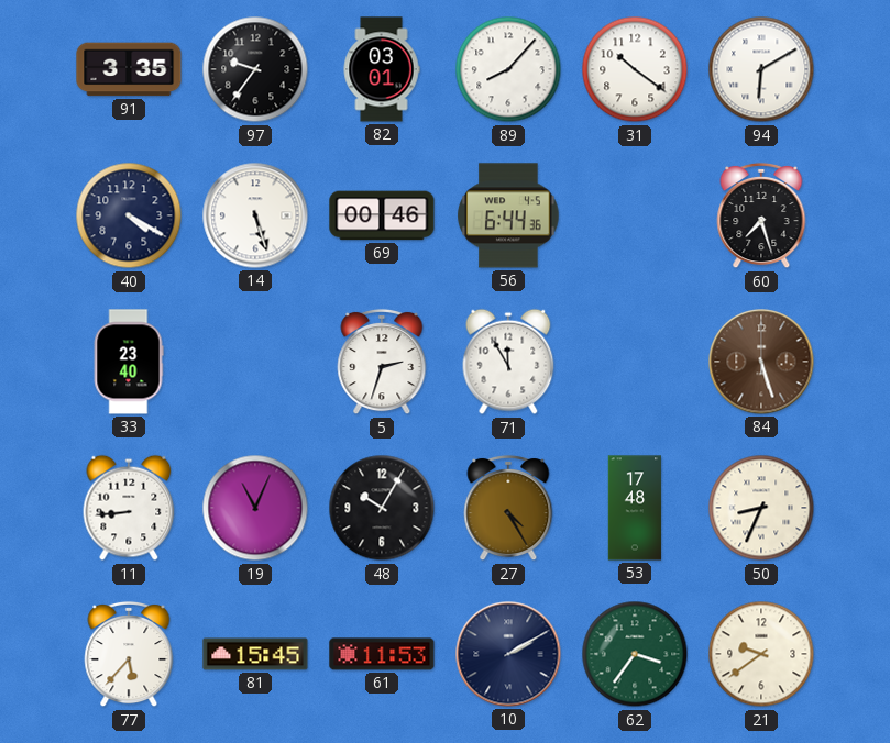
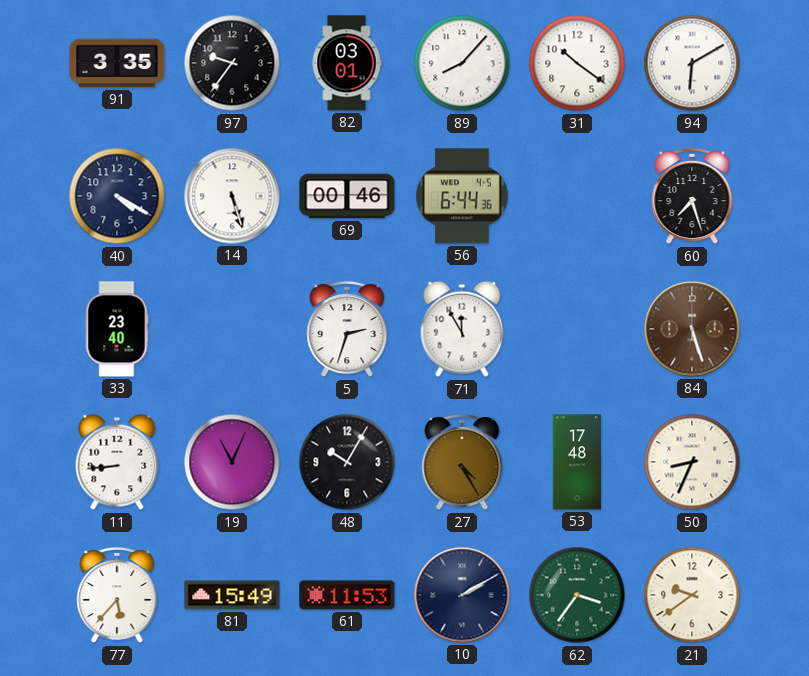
81: 15:45 -> 15:49
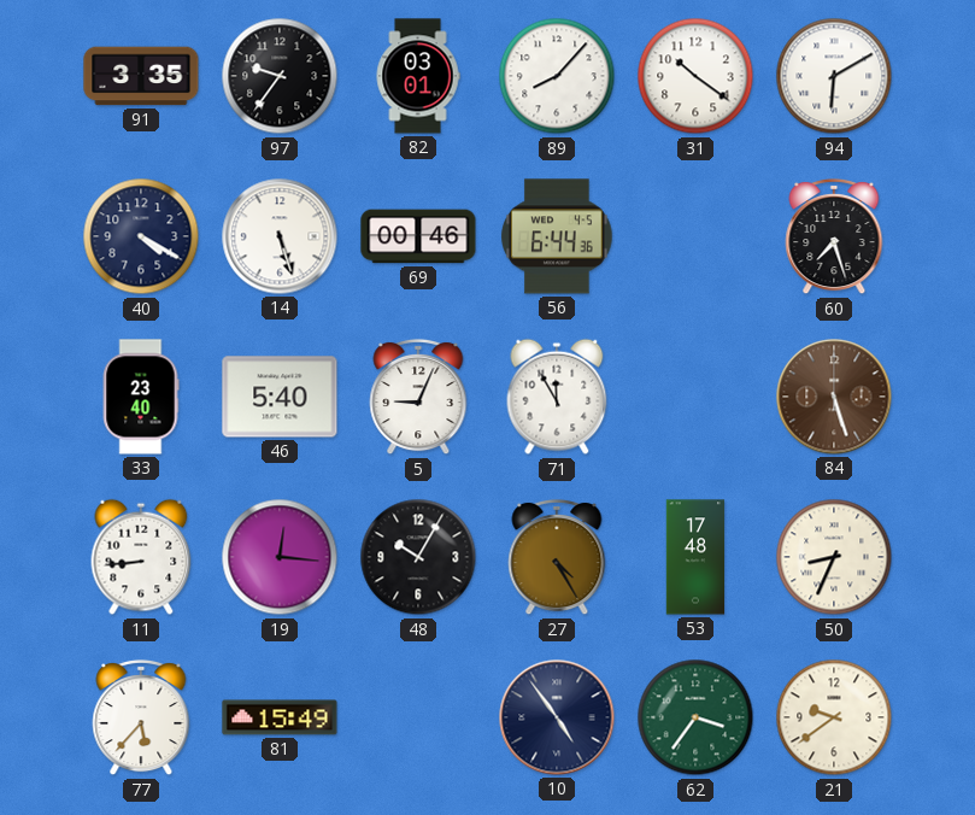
46: none -> 5:40
5: 2:33 -> 9:04
19: 11:04 -> 12:16
61: 11:53 -> none
10: 2:10 -> 4:54
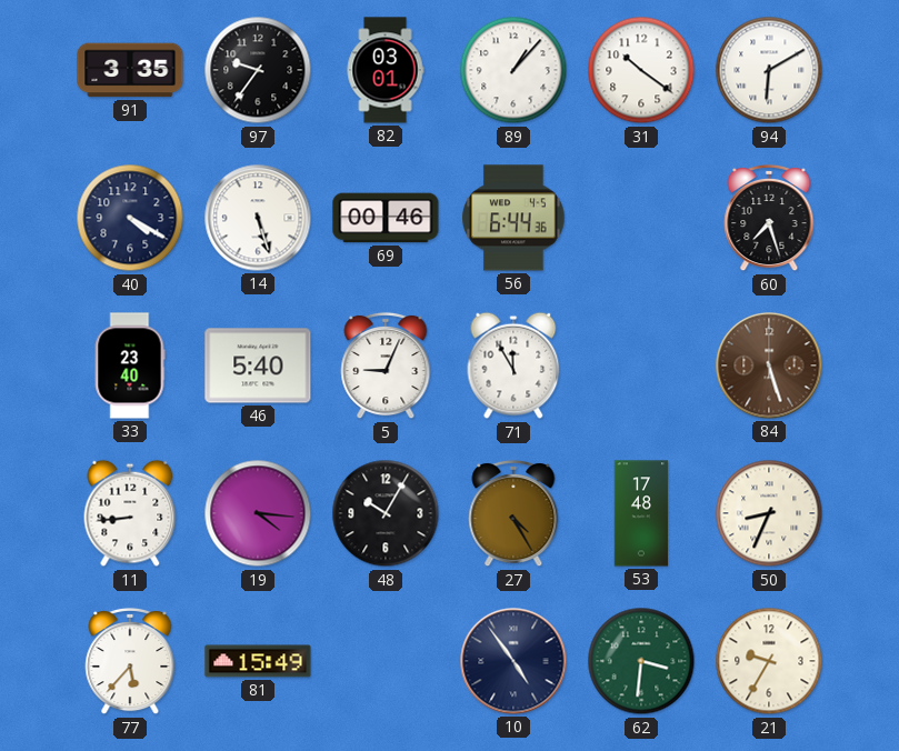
89: 8:07 -> 1:07
19: 12:16 -> 4:16
62: 3:36 -> 3:31
21: 9:39 -> 9:35
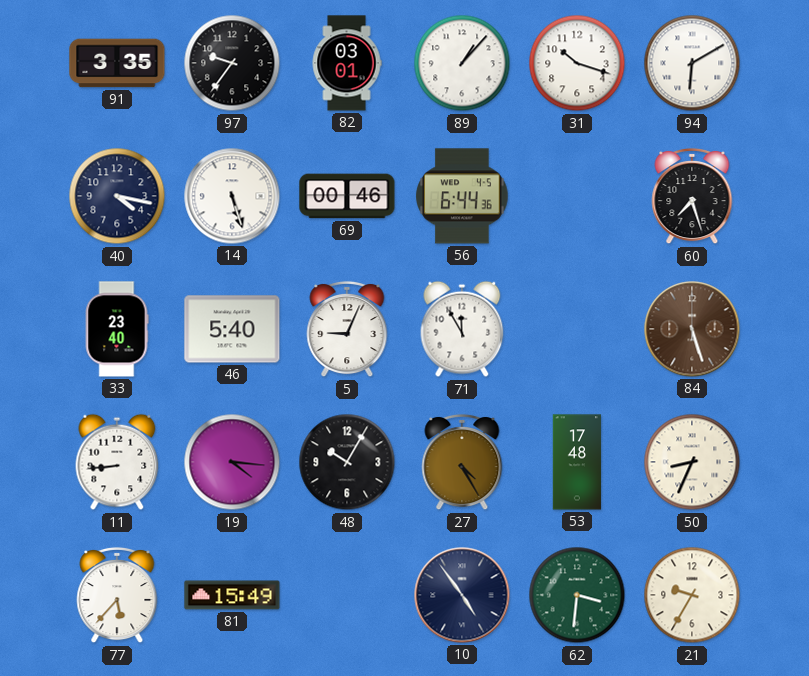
31: 10:21 -> 10:18
40: 4:20 -> 4:17
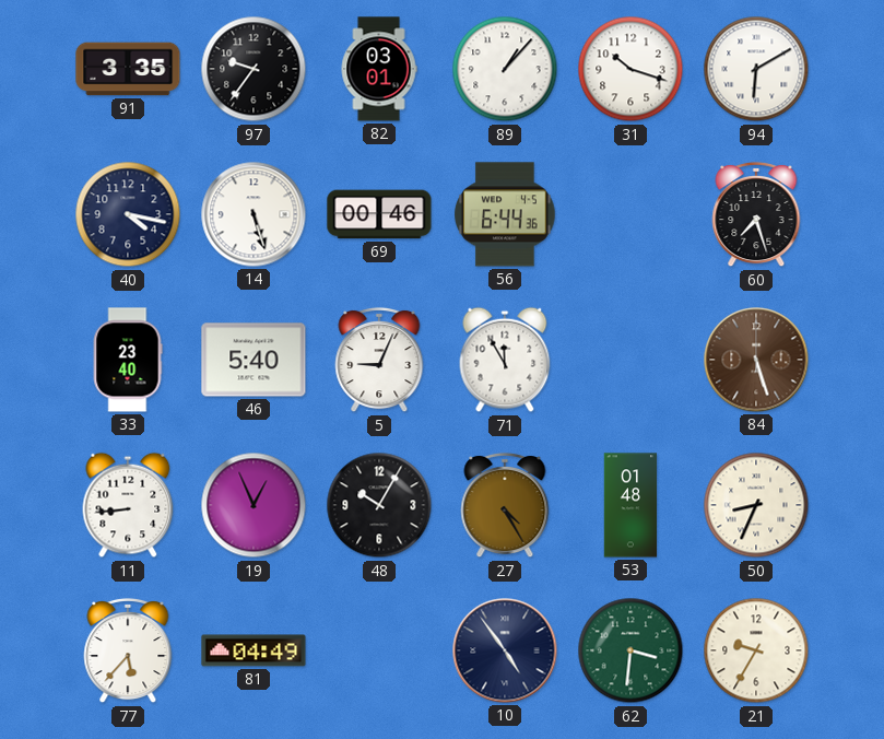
19: 4:16 -> 12:56
53: 17:48 -> 01:48
81: 15:49 -> 04:49
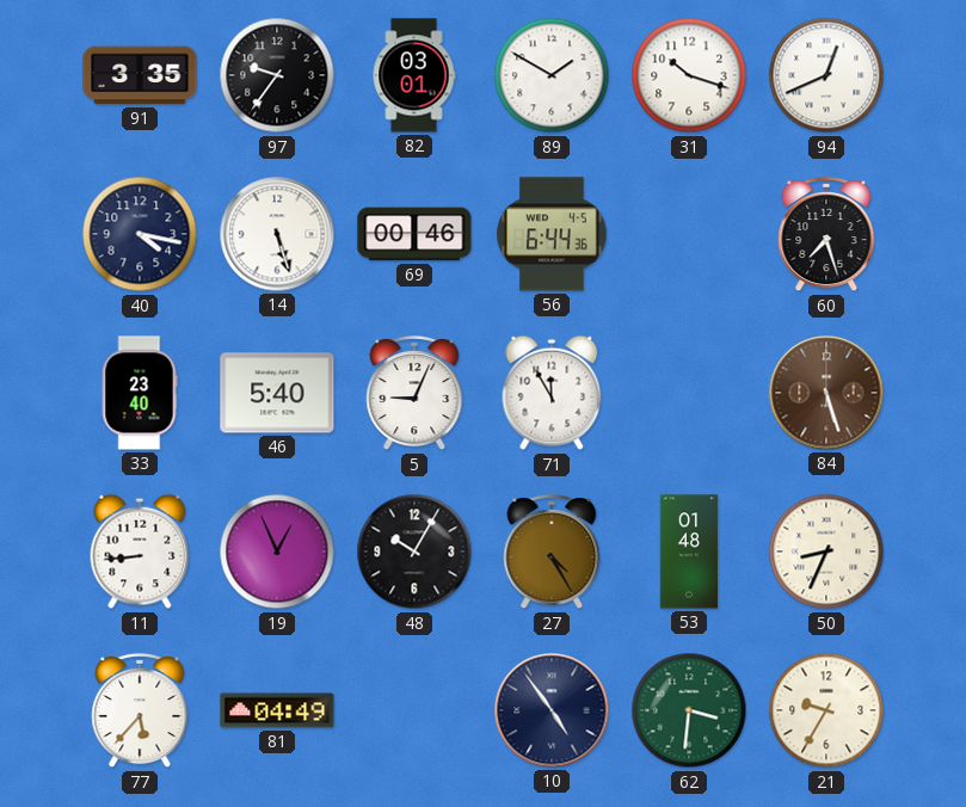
89: 1:07 -> 1:50
94: 6:10 -> 12:41
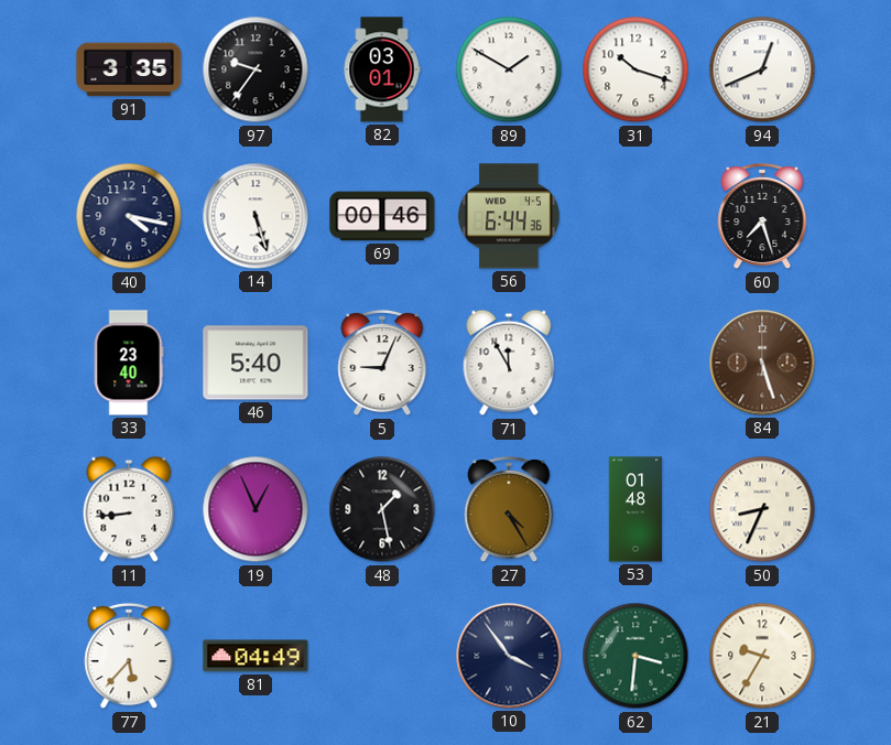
48: 10:05 -> 1:28
10: 4:54 -> 3:54
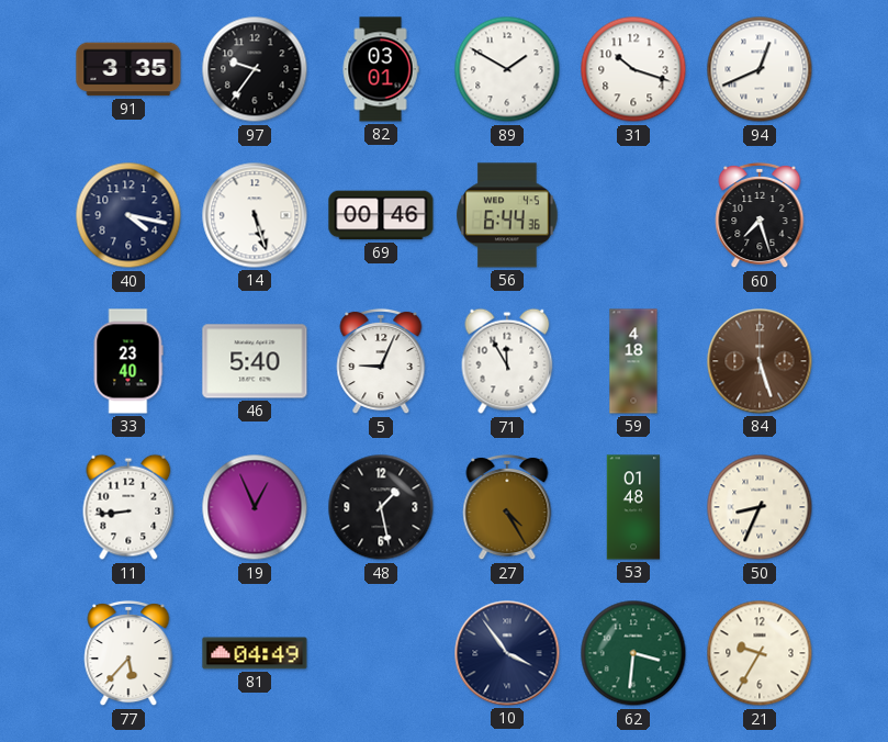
59: none -> 4:18
